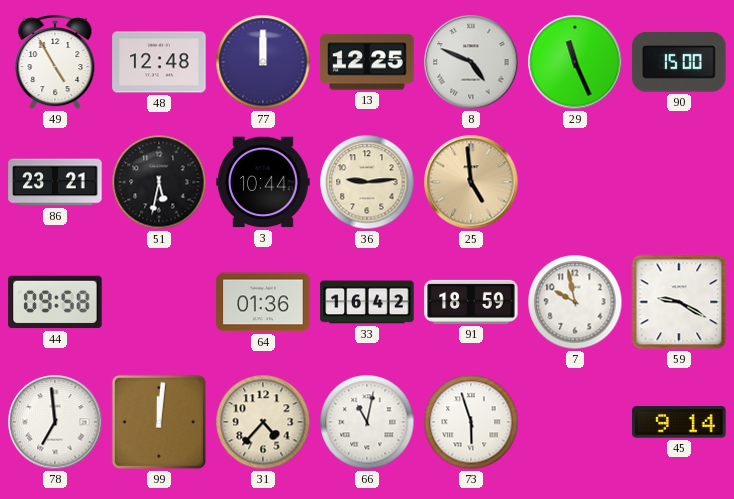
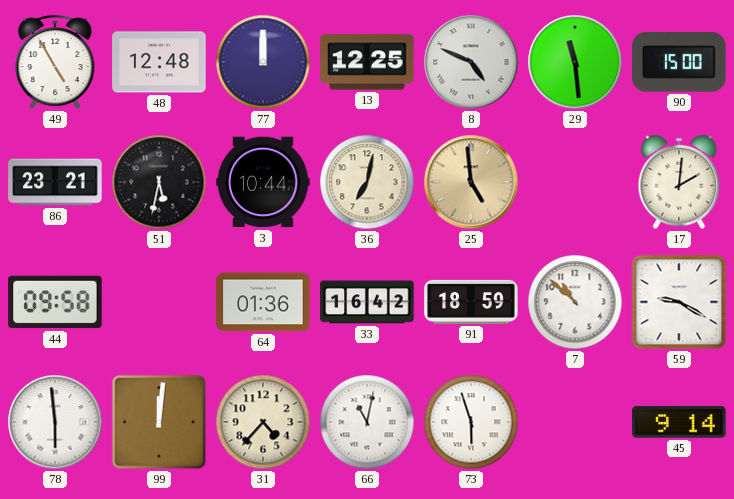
29: 11:26 -> 11:29
36: 9:14 -> 7:02
17: none -> 2:01
7: 9:58 -> 10:52
78: 6:59 -> 5:59
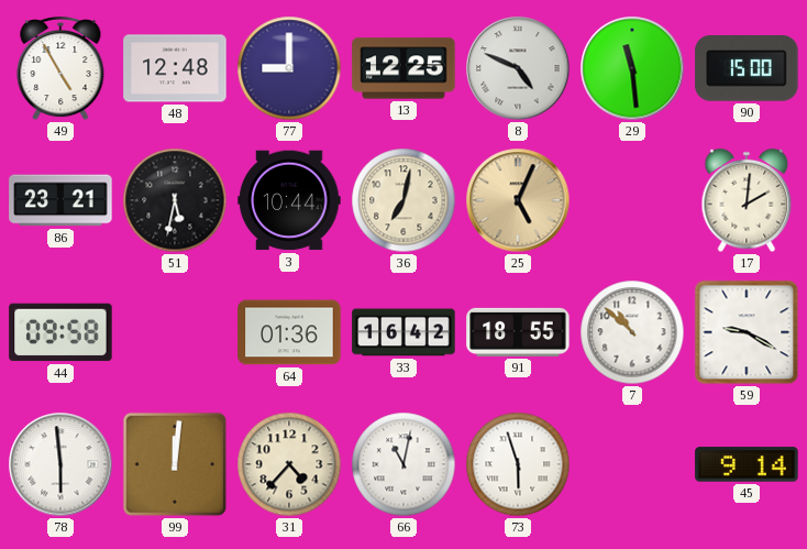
77: 12:00 -> 9:00
25: 4:59 -> 5:04
91: 18:59 -> 18:55
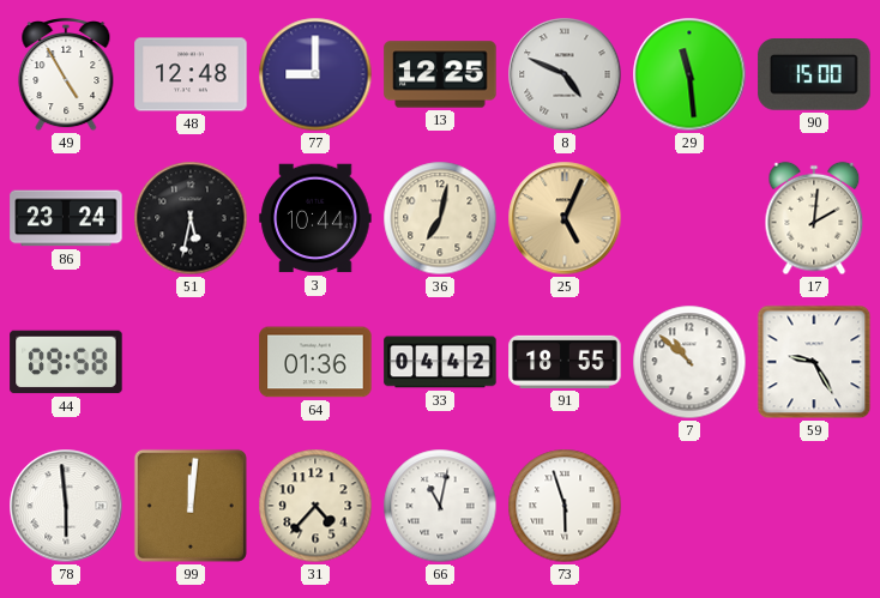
86: 23:21 -> 23:24
33: 16:42 -> 04:42
59: 9:20 -> 9:25
45: 9:14 -> none
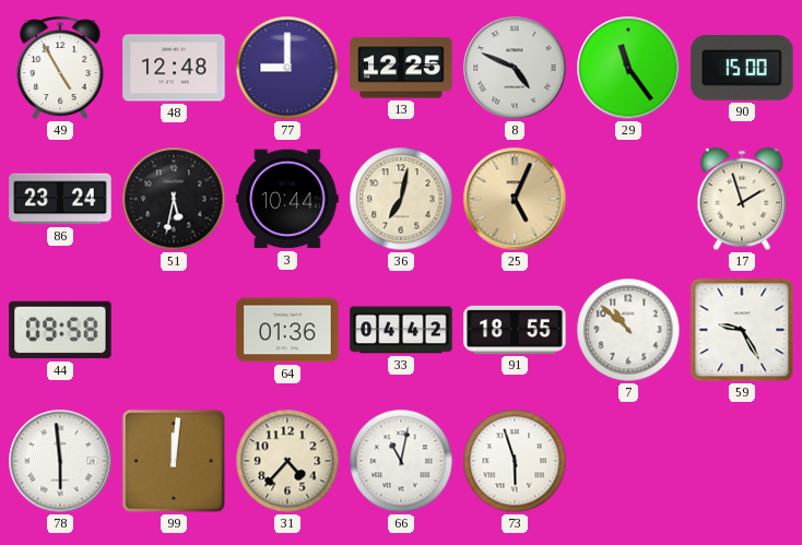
29: 11:29 -> 11:24
17: 2:01 -> 1:57
